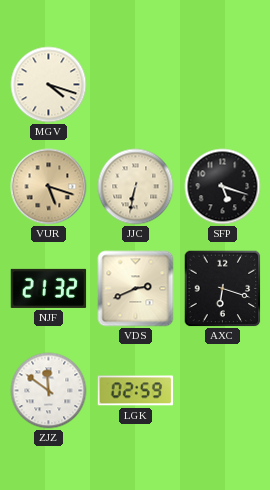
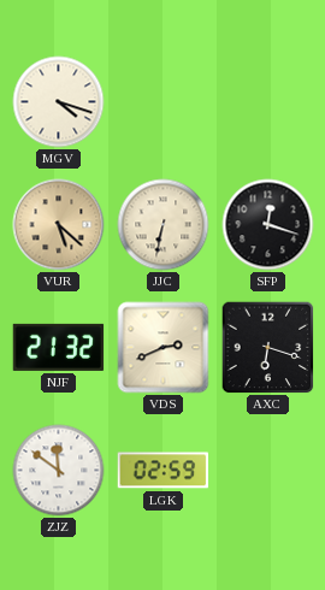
VUR: 5:18 -> 5:22
SFP: 5:18 -> 12:18
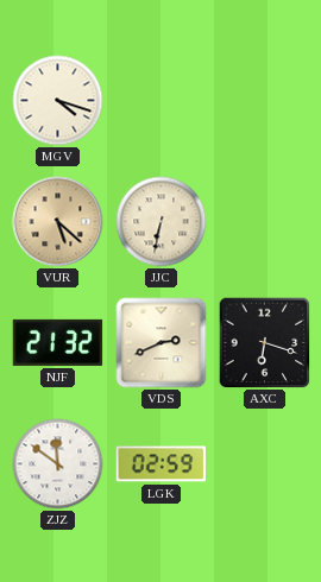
SFP: 12:18 -> none
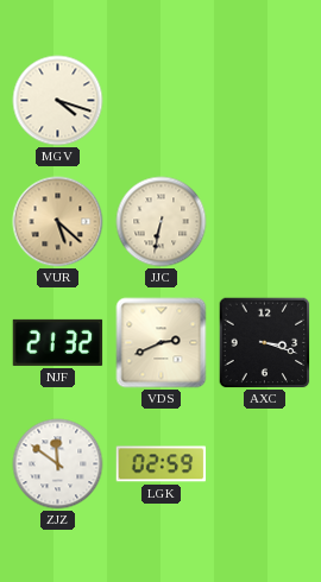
AXC: 6:18 -> 3:18
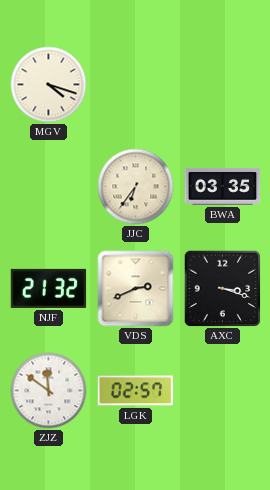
VUR: 5:22 -> none
JJC: 6:32 -> 6:36
BWA: none -> 03:35
LGK: 02:59 -> 02:57
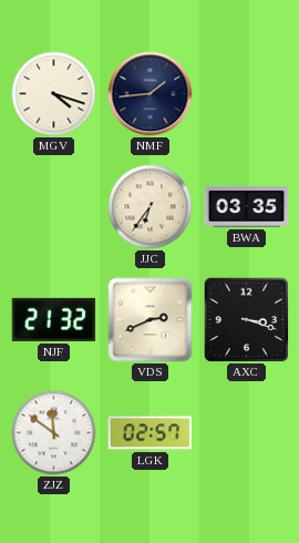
NMF: none -> 1:44
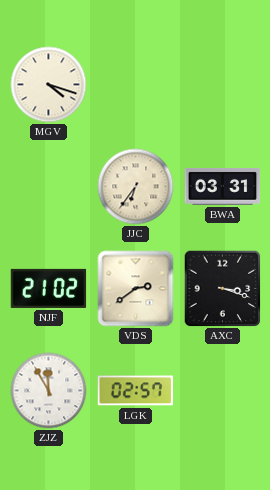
NMF: 1:44 -> none
BWA: 03:35 -> 03:31
NJF: 21:32 -> 21:02
VDS: 2:41 -> 2:39
ZJZ: 11:51 -> 11:55
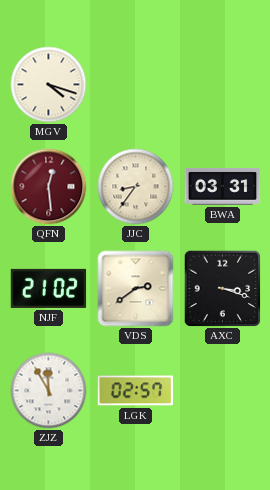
QFN: none -> 12:29
JJC: 6:36 -> 8:36
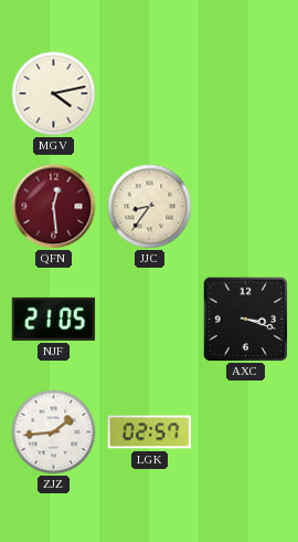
MGV: 4:18 -> 4:13
BWA: 03:31 -> none
NJF: 21:02 -> 21:05
VDS: 2:39 -> none
ZJZ: 11:55 -> 1:44
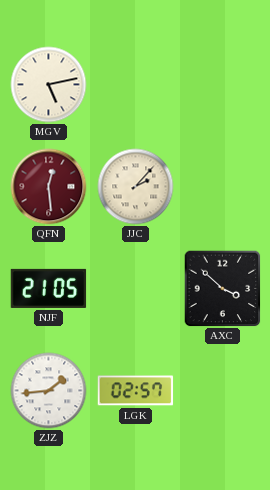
MGV: 4:13 -> 5:13
JJC: 8:36 -> 2:07
AXC: 3:18 -> 3:52
